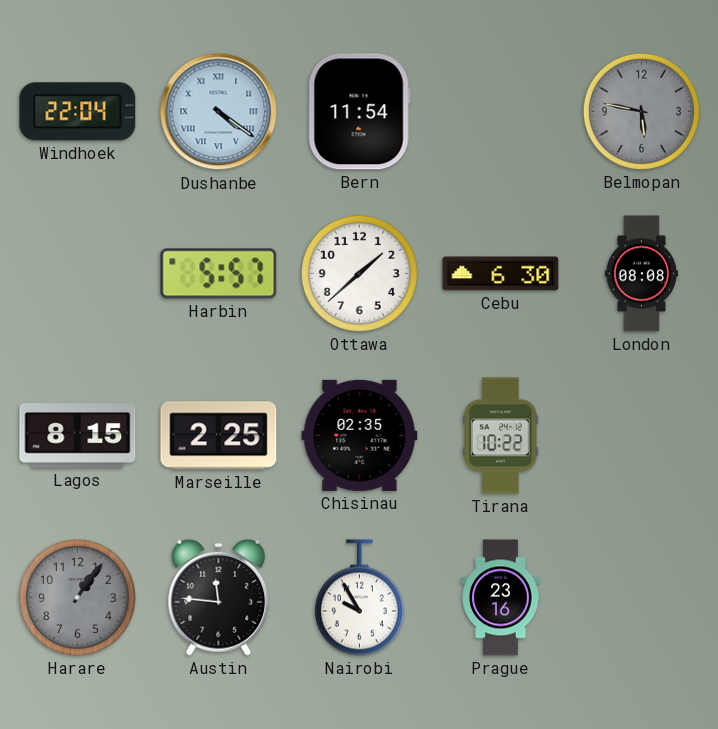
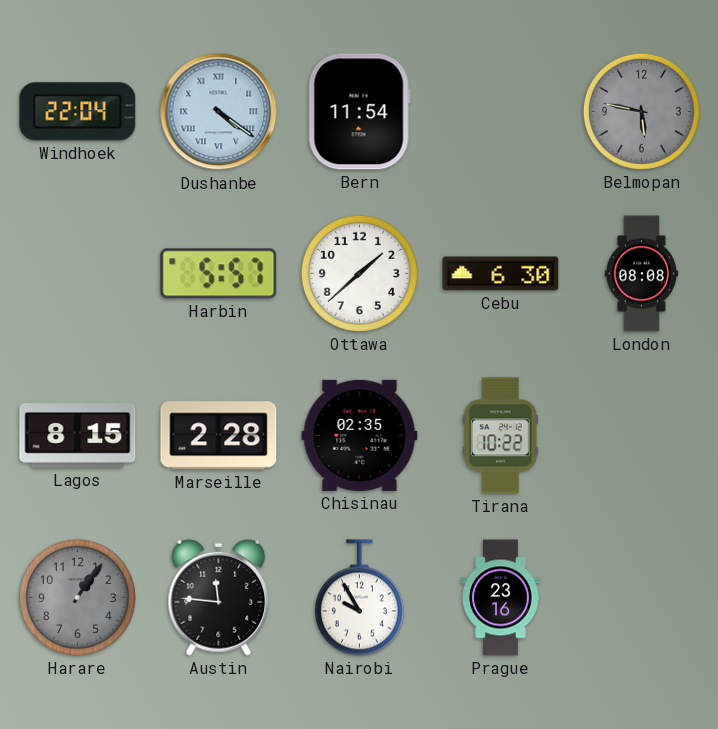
Marseille: 2:25 -> 2:28
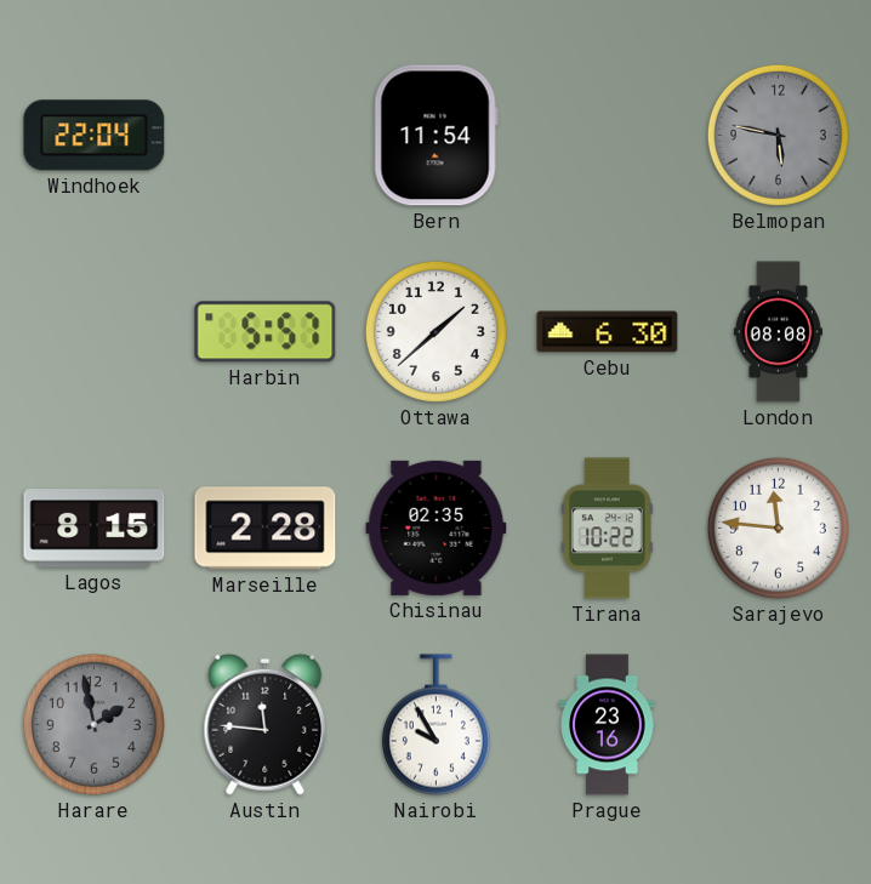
Dushanbe: 4:21 -> none
Sarajevo: none -> 11:46
Harare: 1:06 -> 1:58
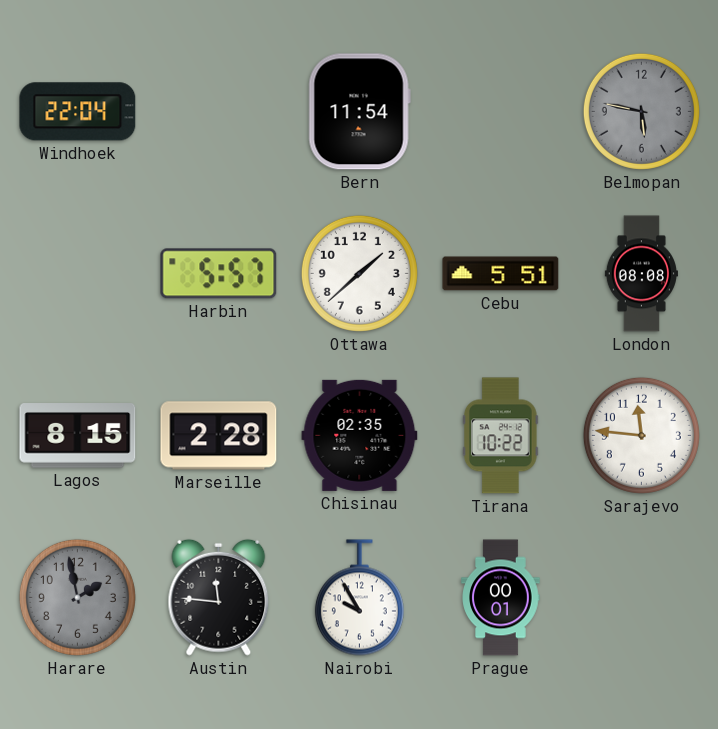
Cebu: 6:30 -> 5:51
Prague: 23:16 -> 00:01
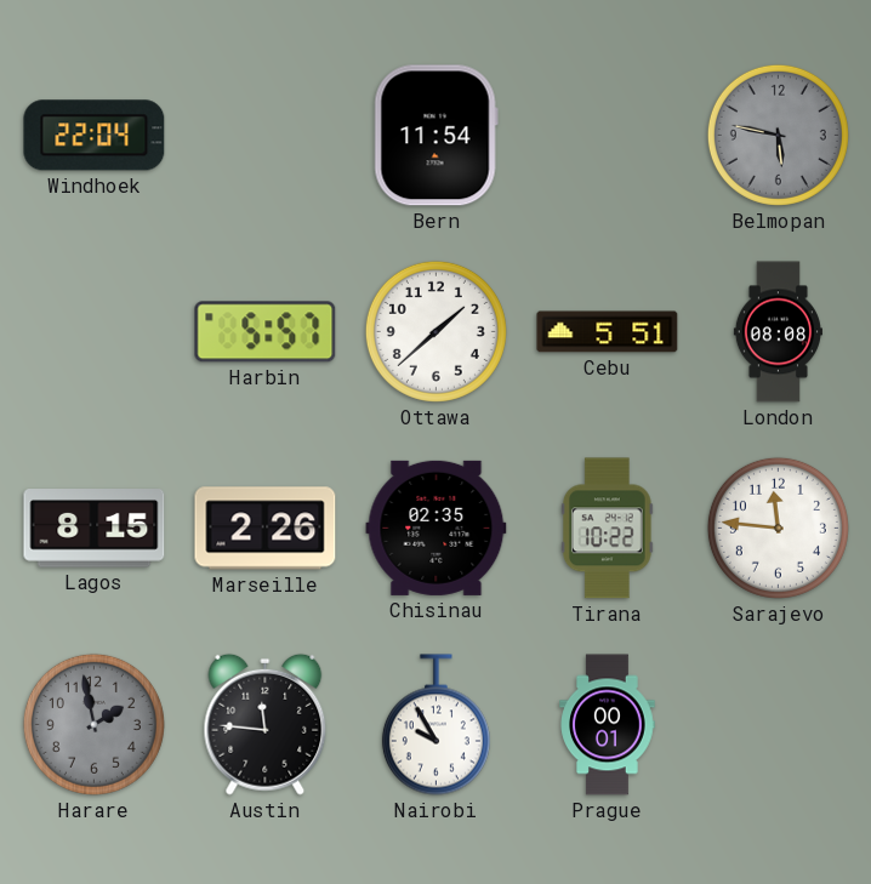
Marseille: 2:28 -> 2:26
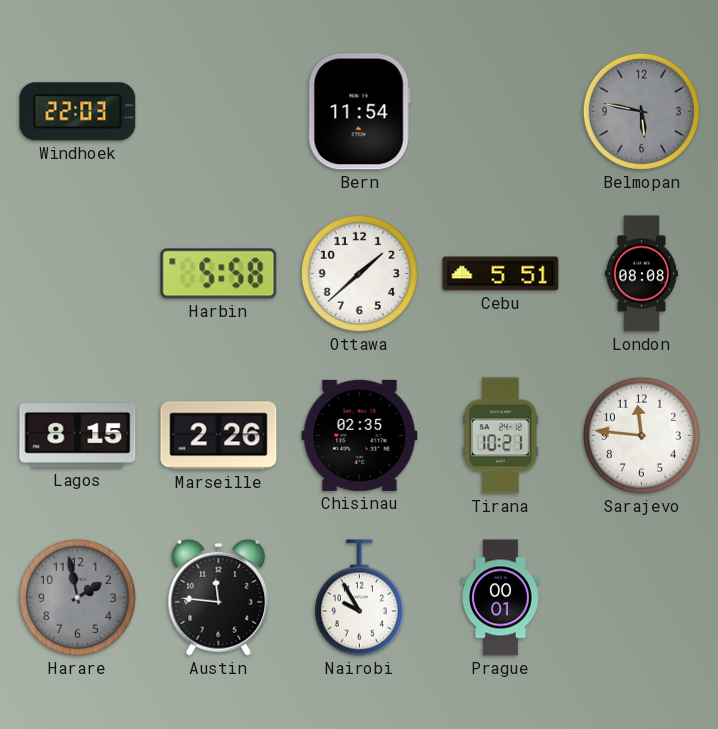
Windhoek: 22:04 -> 22:03
Harbin: 5:57 -> 5:58
Tirana: 10:22 -> 10:21
